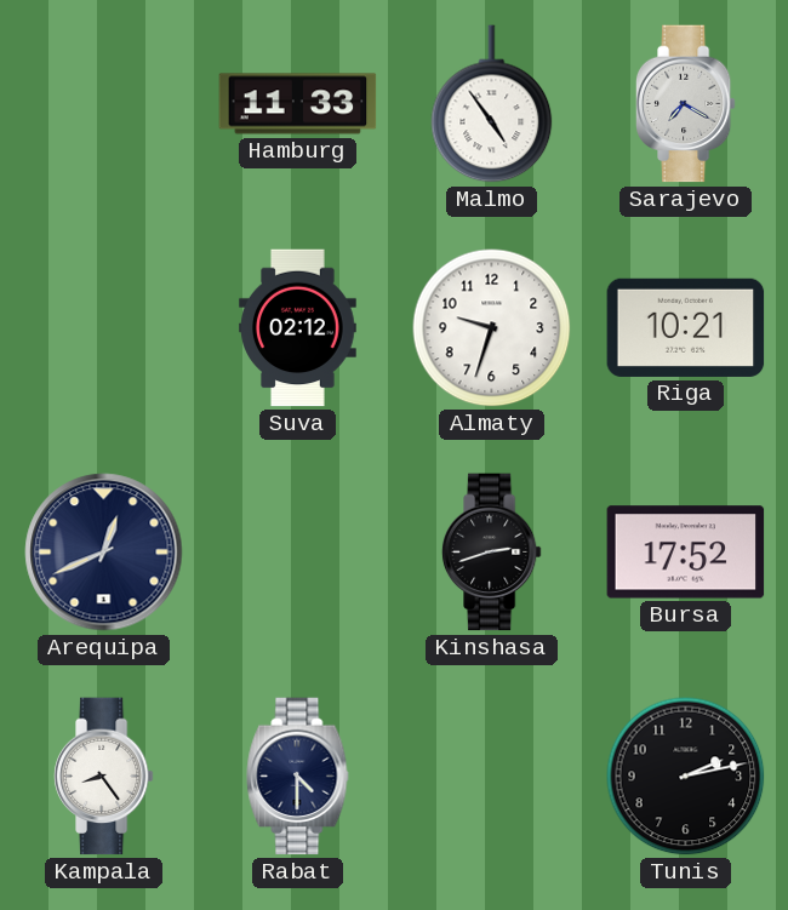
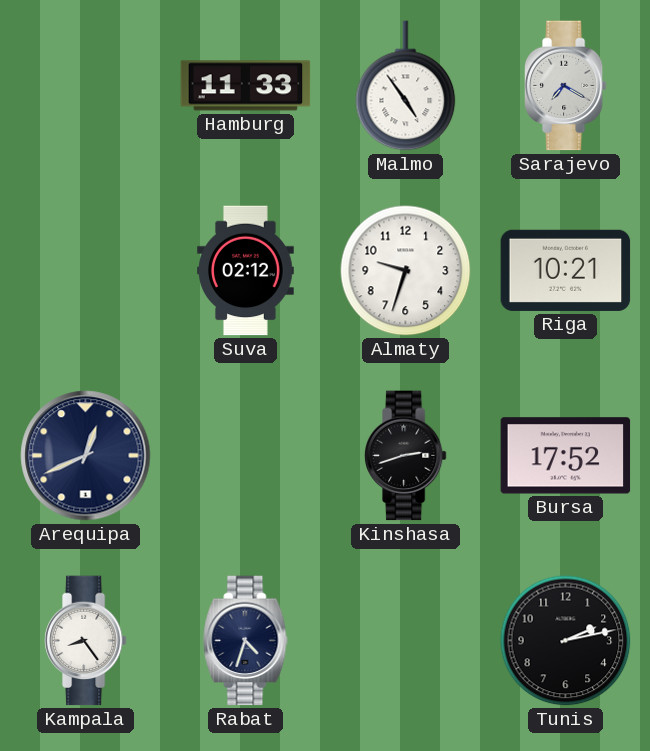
Rabat: 4:30 -> 4:33
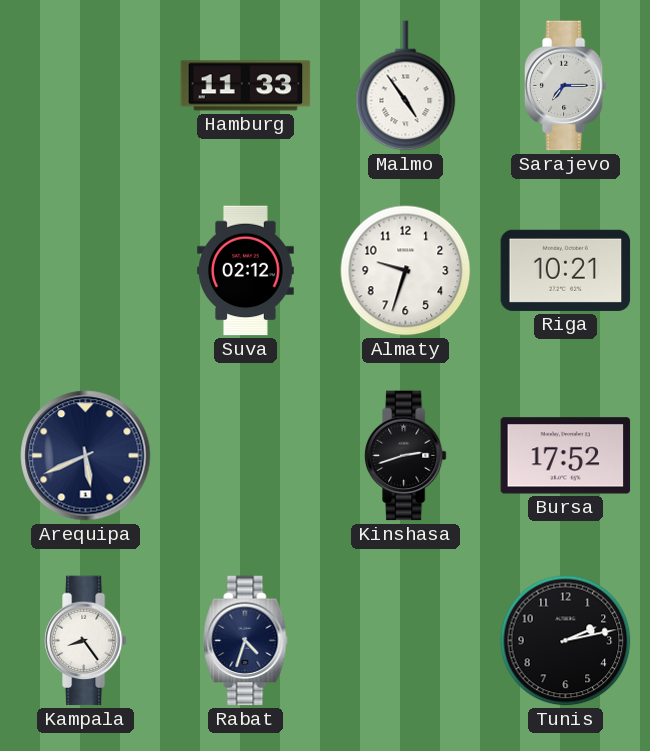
Sarajevo: 7:20 -> 7:15
Arequipa: 12:41 -> 5:41
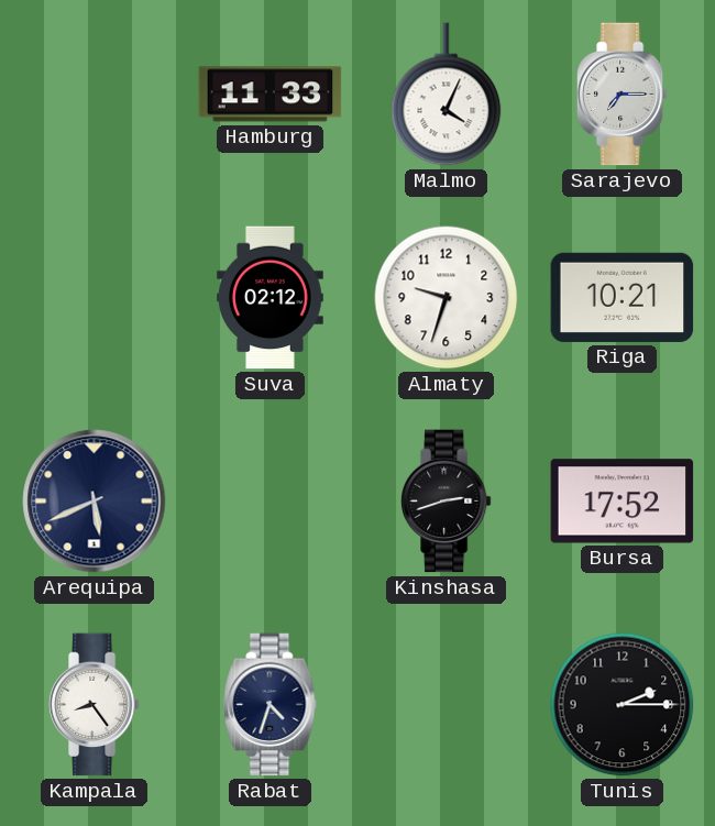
Malmo: 4:54 -> 4:04
Tunis: 2:13 -> 2:15
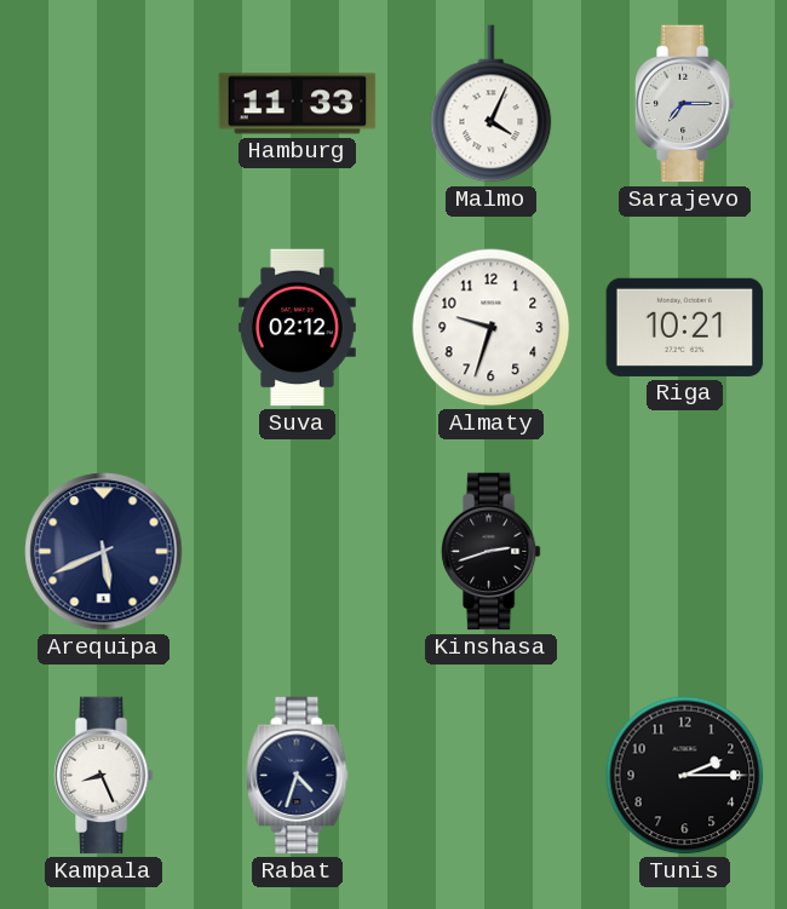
Bursa: 17:52 -> none
Kampala: 8:24 -> 8:26
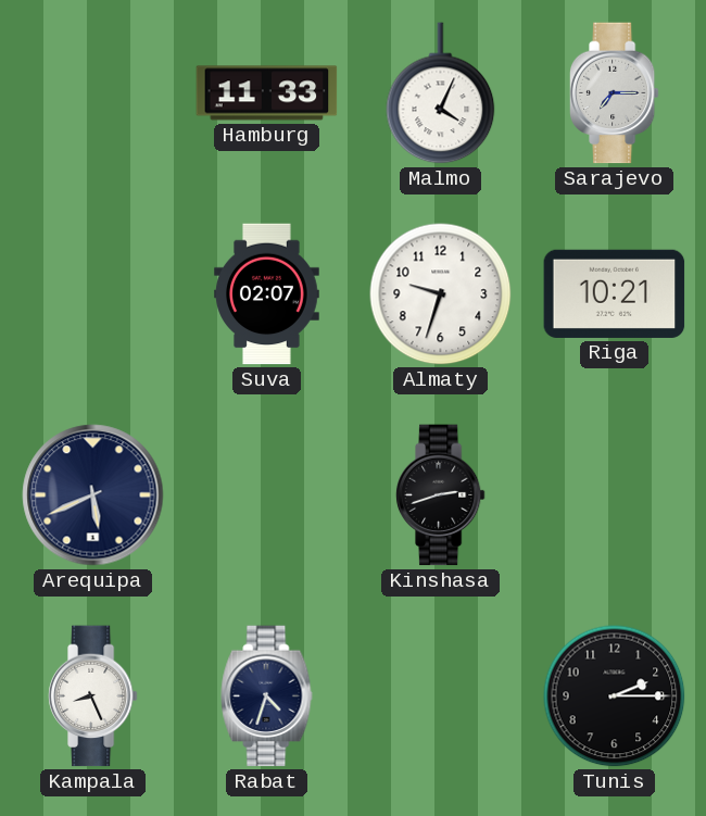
Suva: 02:12 -> 02:07
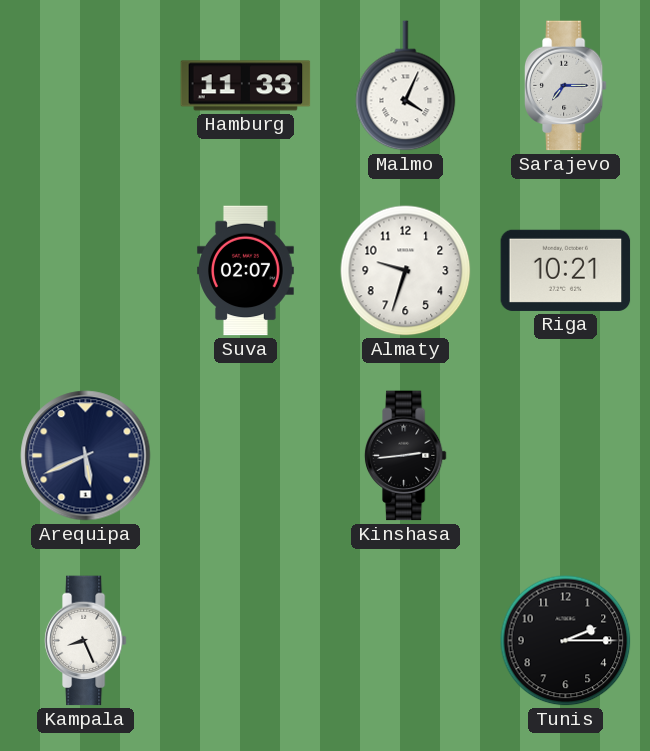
Kinshasa: 2:42 -> 2:44
Rabat: 4:33 -> none
